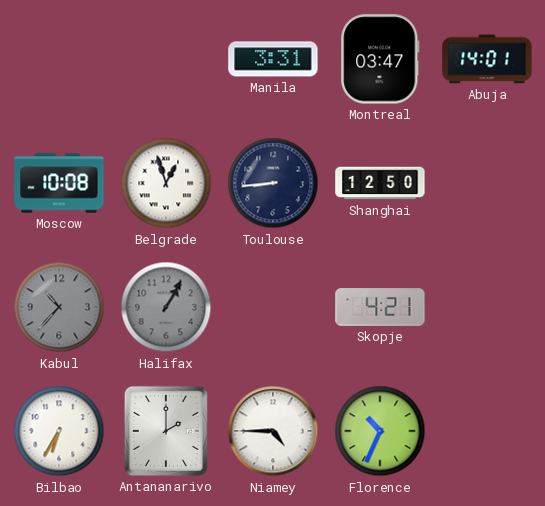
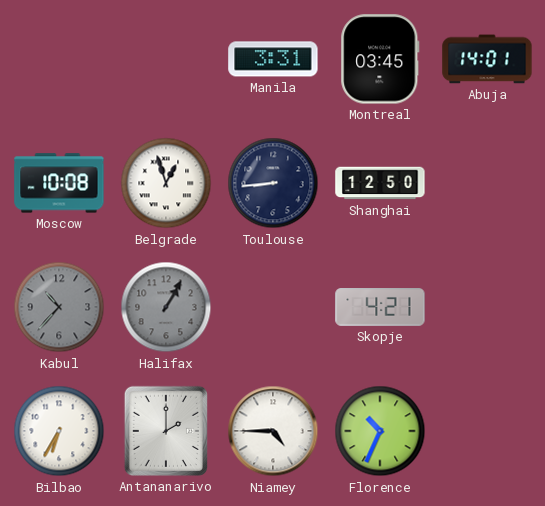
Montreal: 03:47 -> 03:45
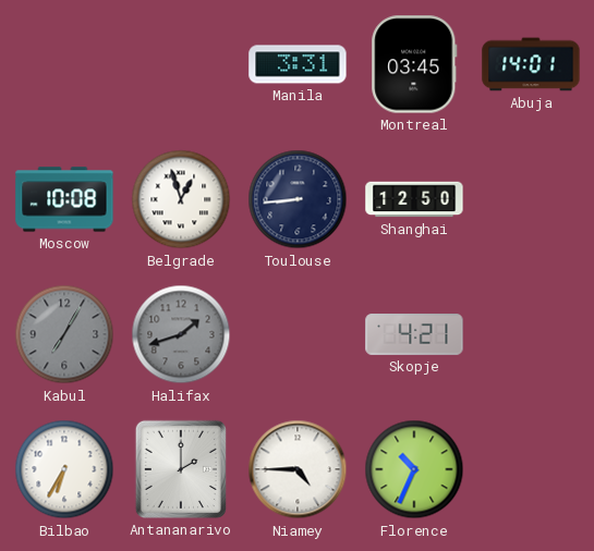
Kabul: 10:37 -> 7:05
Halifax: 1:05 -> 1:42
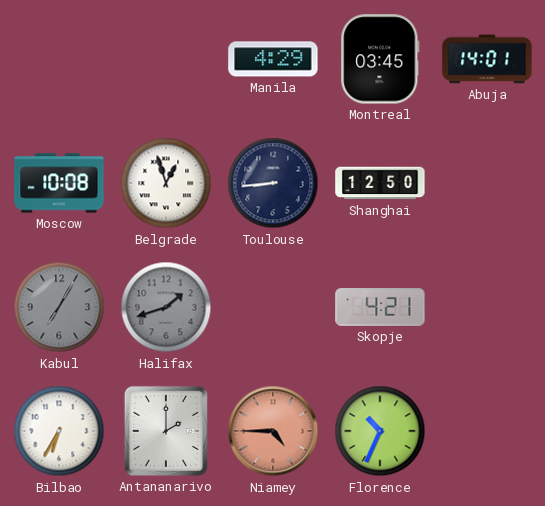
Manila: 3:31 -> 4:29
Niamey dial: white -> salmon
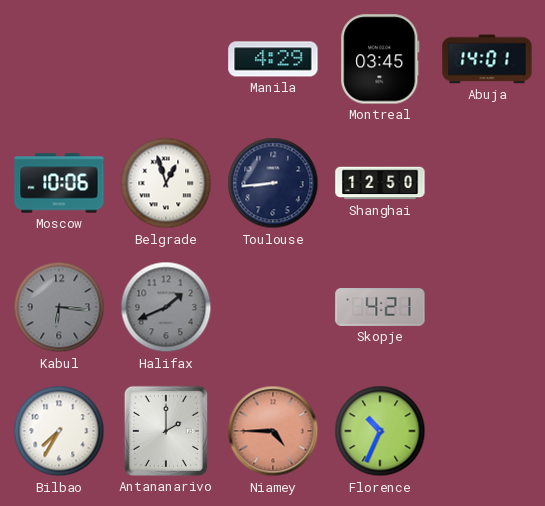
Moscow: 10:08 -> 10:06
Kabul: 7:05 -> 6:16
Halifax: 1:42 -> 1:41
Bilbao: 6:35 -> 7:35
